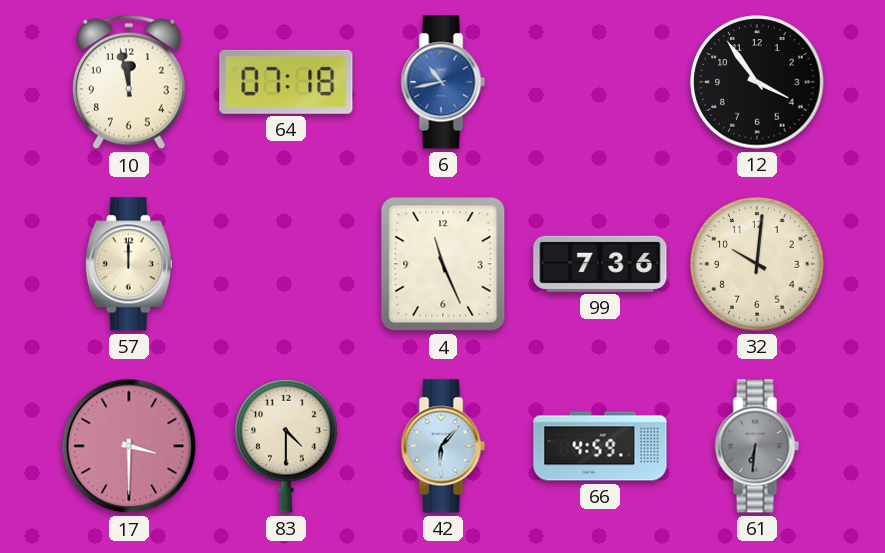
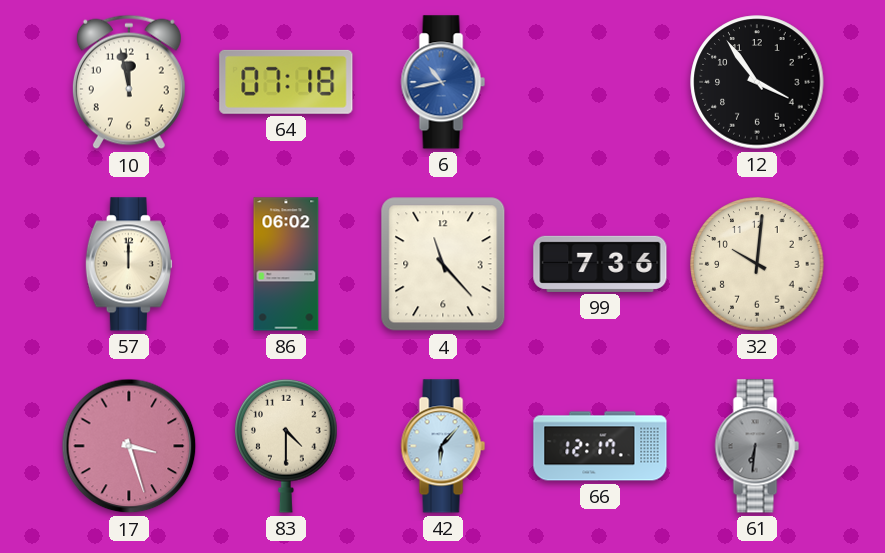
86: none -> 06:02
4: 11:26 -> 11:23
17: 3:30 -> 3:27
66: 4:59 -> 12:17
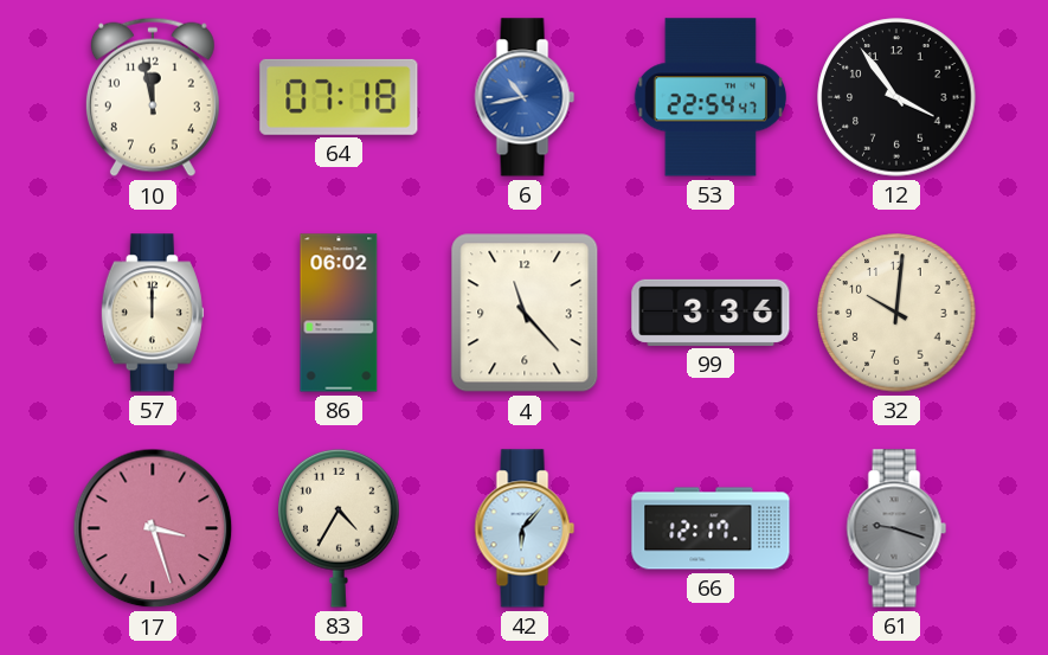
53: none -> 22:54
99: 7:36 -> 3:36
83: 4:30 -> 4:35
61: 6:31 -> 9:18
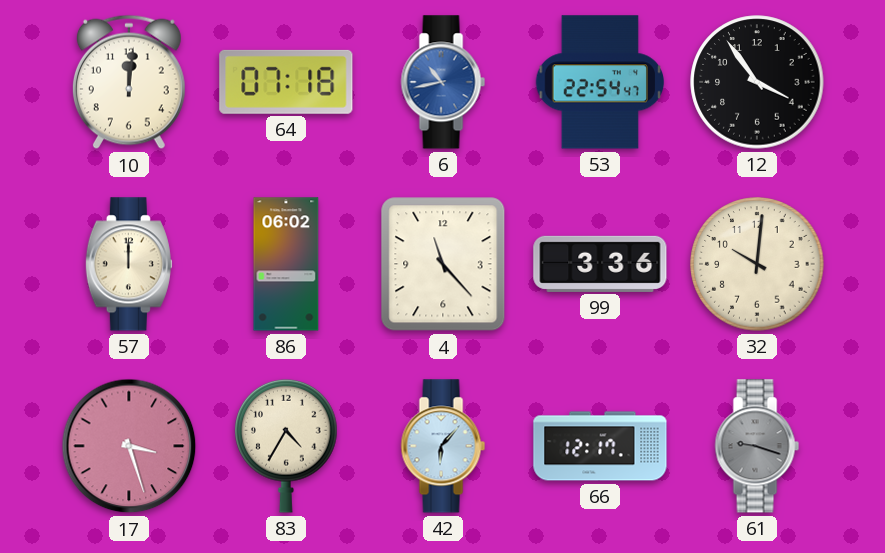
10: 11:58 -> 12:01
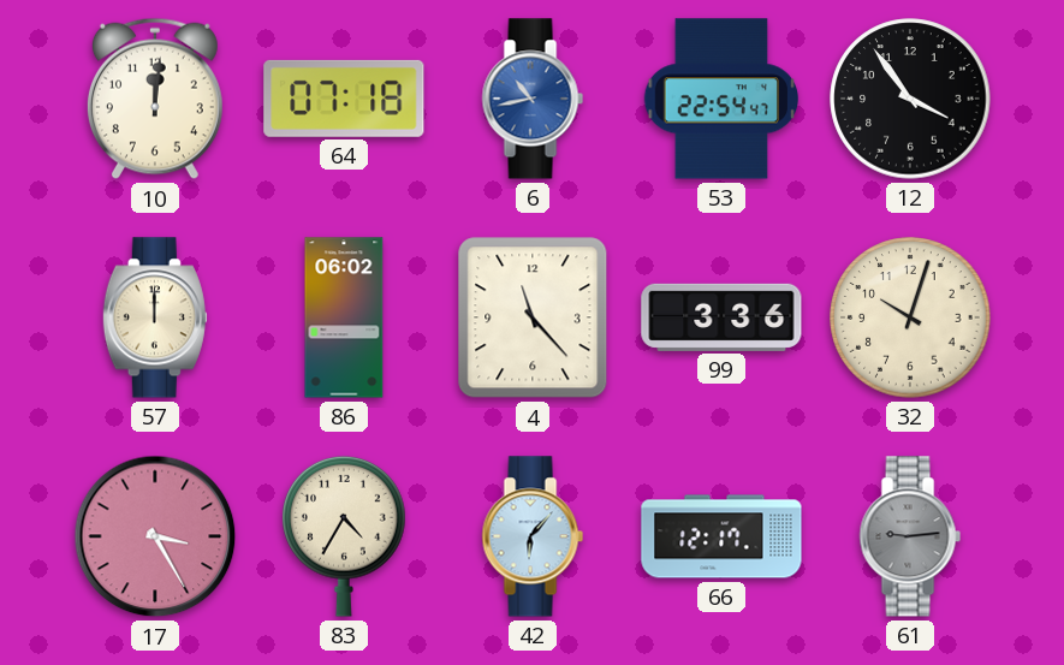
32: 10:01 -> 10:03
17: 3:27 -> 3:25
61: 9:18 -> 9:14
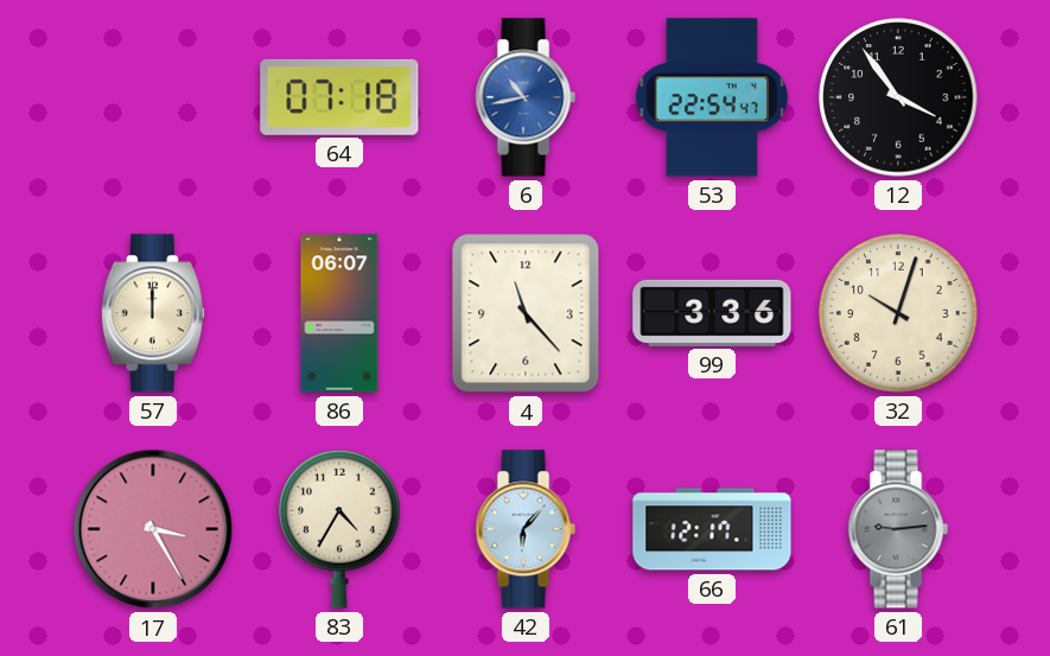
10: 12:01 -> none
86: 06:02 -> 06:07
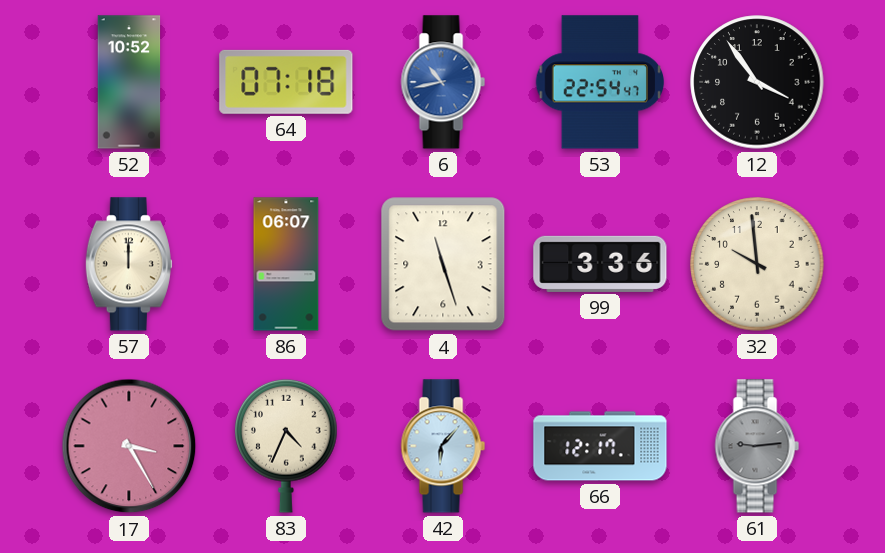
52: none -> 10:52
4: 11:23 -> 11:27
32: 10:03 -> 9:59
83: 4:35 -> 4:34
